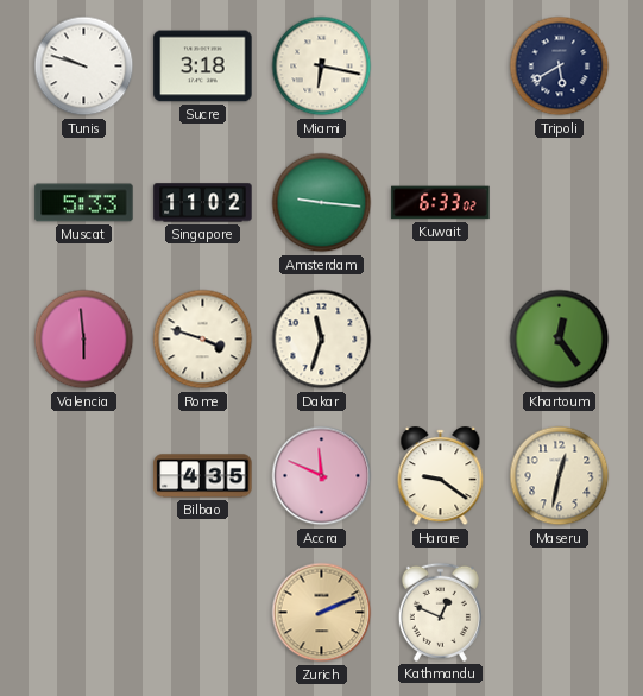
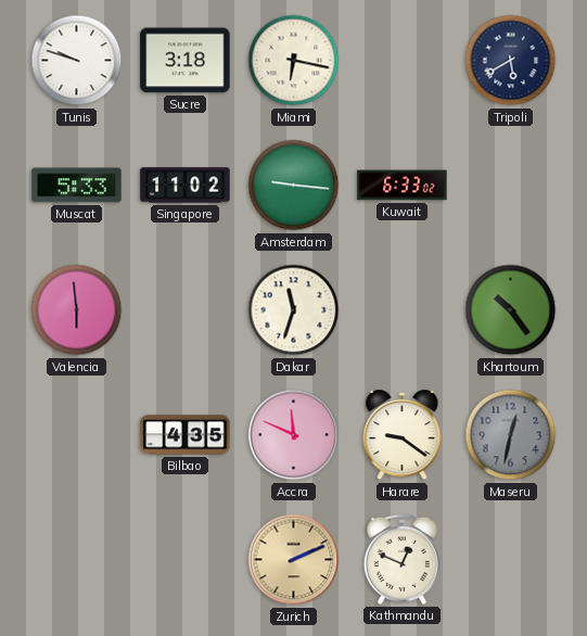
Rome: 3:48 -> none
Khartoum: 12:24 -> 10:24
Maseru dial: cream -> grey
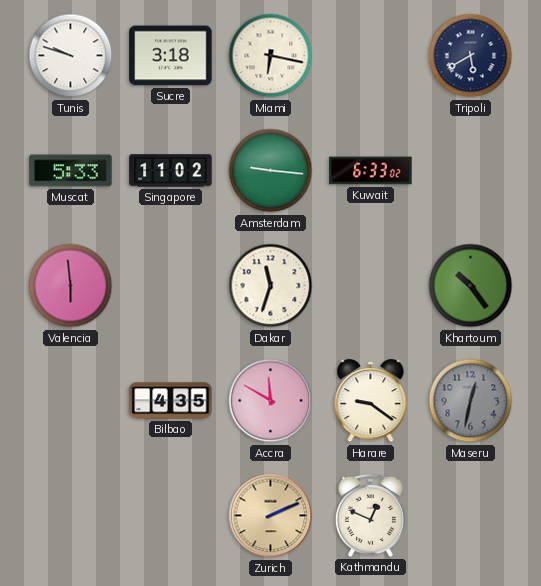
Accra: 11:49 -> 11:50
